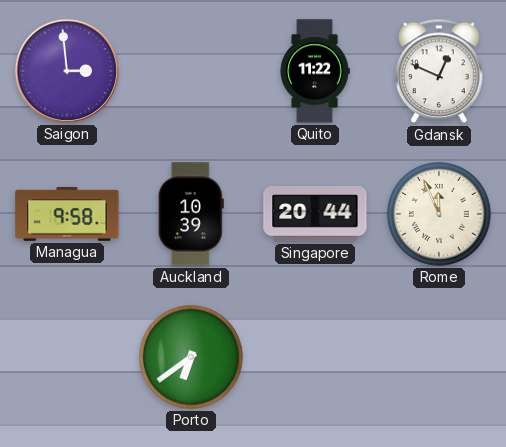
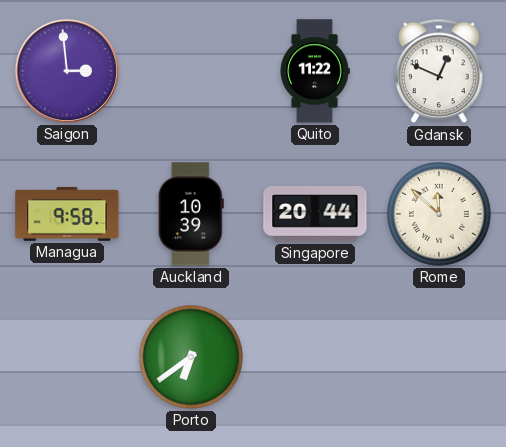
Rome: 11:56 -> 11:52
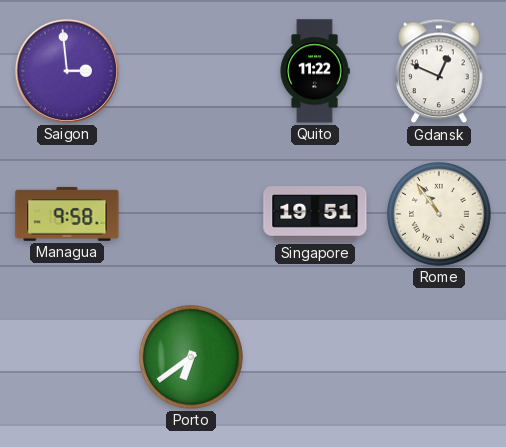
Auckland: 10:39 -> none
Singapore: 20:44 -> 19:51
Rome: 11:52 -> 10:54
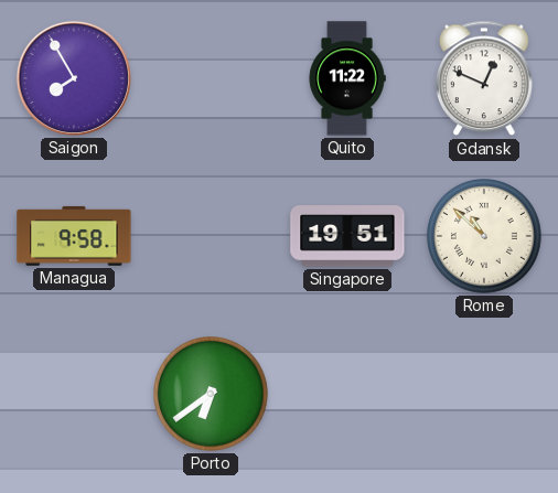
Saigon: 2:59 -> 7:55
Rome: 10:54 -> 10:52
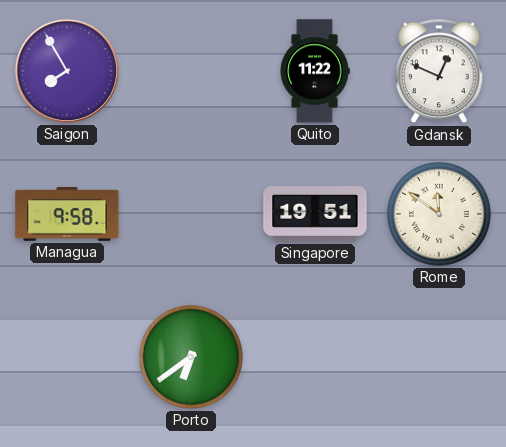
Rome: 10:52 -> 11:51
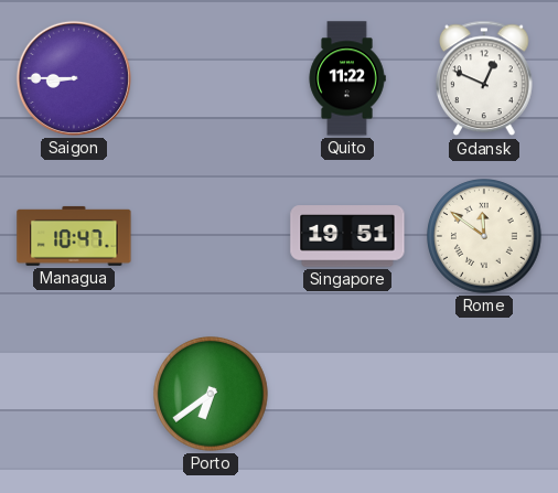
Saigon: 7:55 -> 8:45
Managua: 9:58 -> 10:47
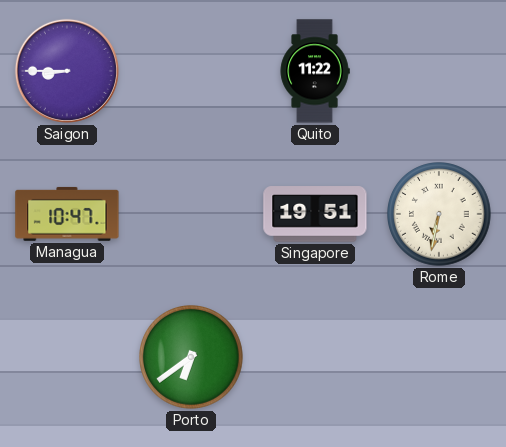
Gdansk: 12:49 -> none
Rome: 11:51 -> 6:32
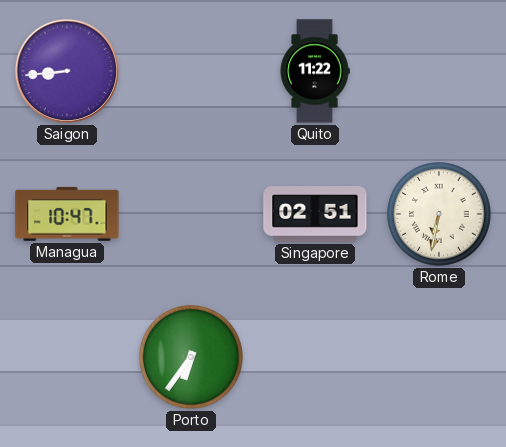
Saigon: 8:45 -> 8:44
Singapore: 19:51 -> 02:51
Porto: 6:39 -> 6:36
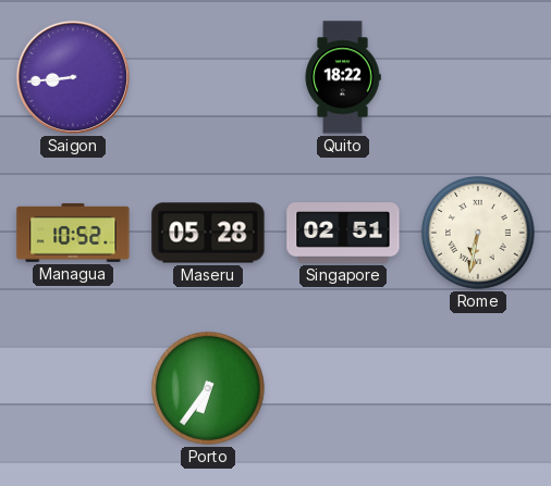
Quito: 11:22 -> 18:22
Managua: 10:47 -> 10:52
Maseru: none -> 05:28
